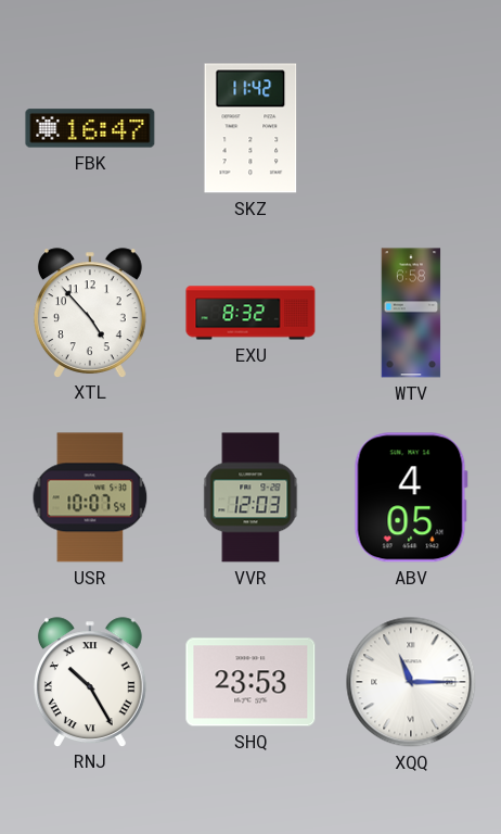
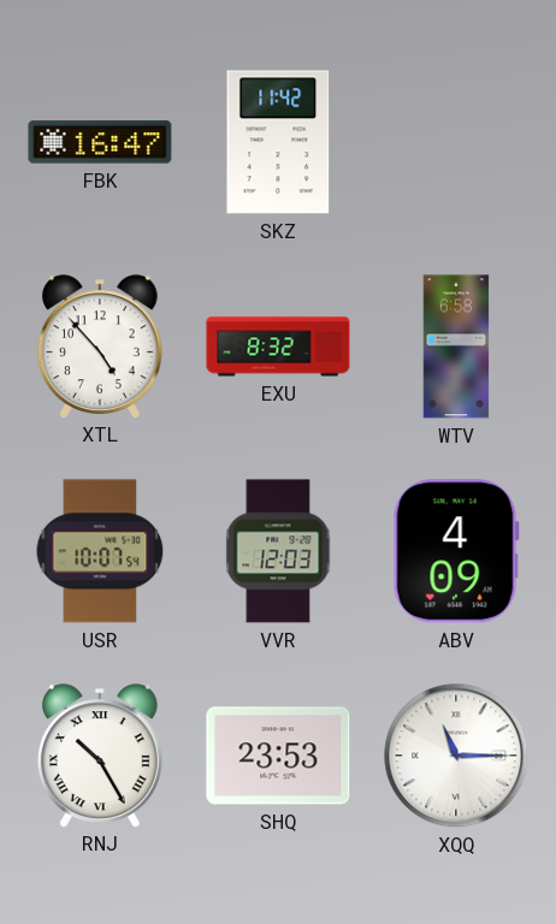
ABV: 4:05 -> 4:09
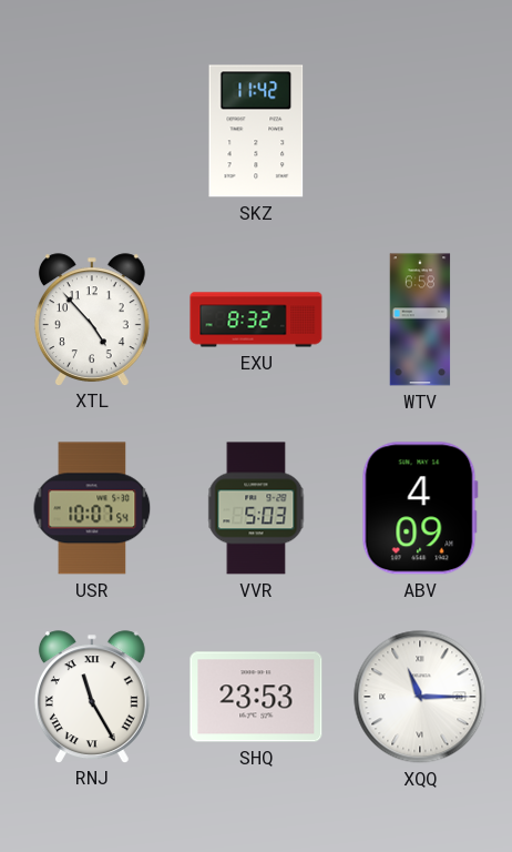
FBK: 16:47 -> none
VVR: 12:03 -> 5:03
RNJ: 10:25 -> 11:25
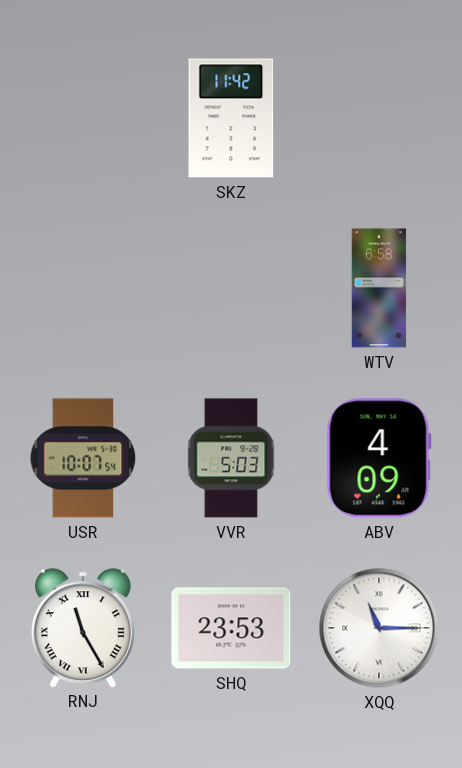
XTL: 4:53 -> none
EXU: 8:32 -> none
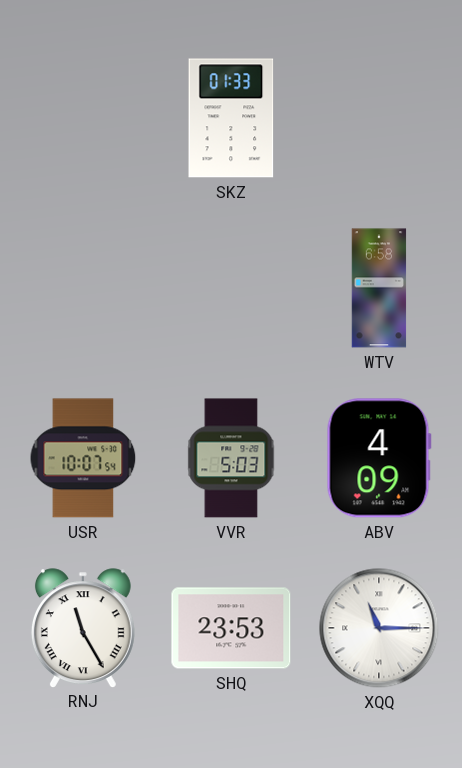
SKZ: 11:42 -> 01:33
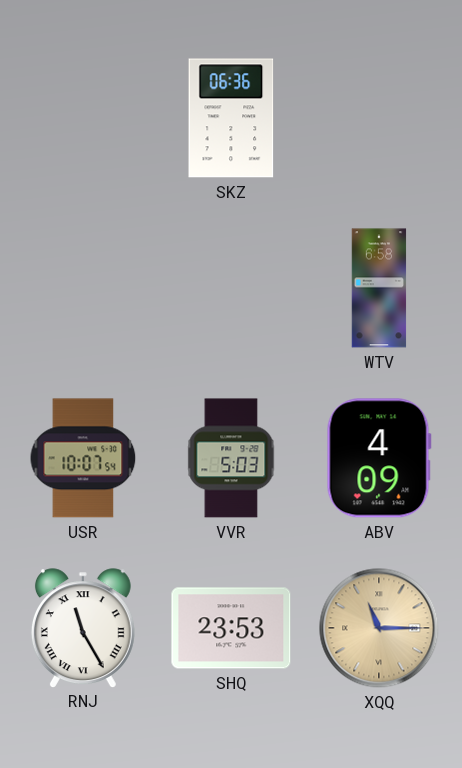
SKZ: 01:33 -> 06:36
XQQ dial: white -> champagne
